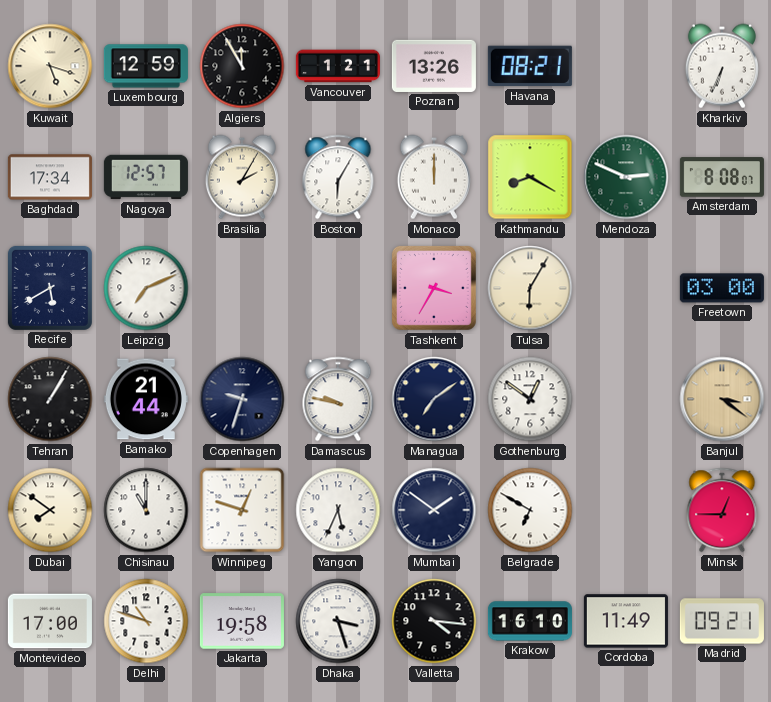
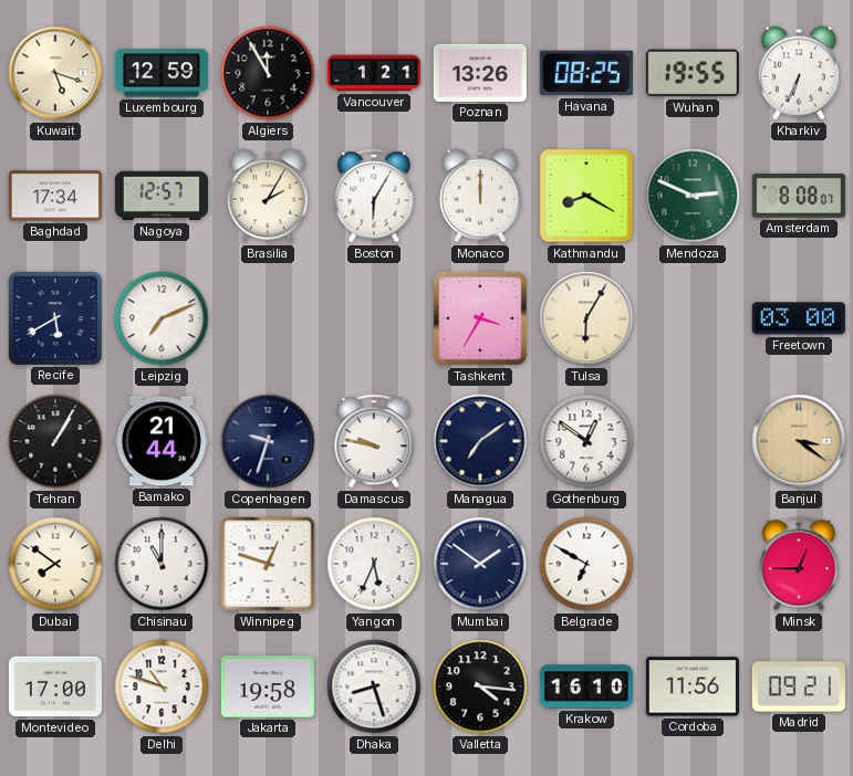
Havana: 08:21 -> 08:25
Wuhan: none -> 19:55
Dhaka: 3:27 -> 8:27
Cordoba: 11:49 -> 11:56
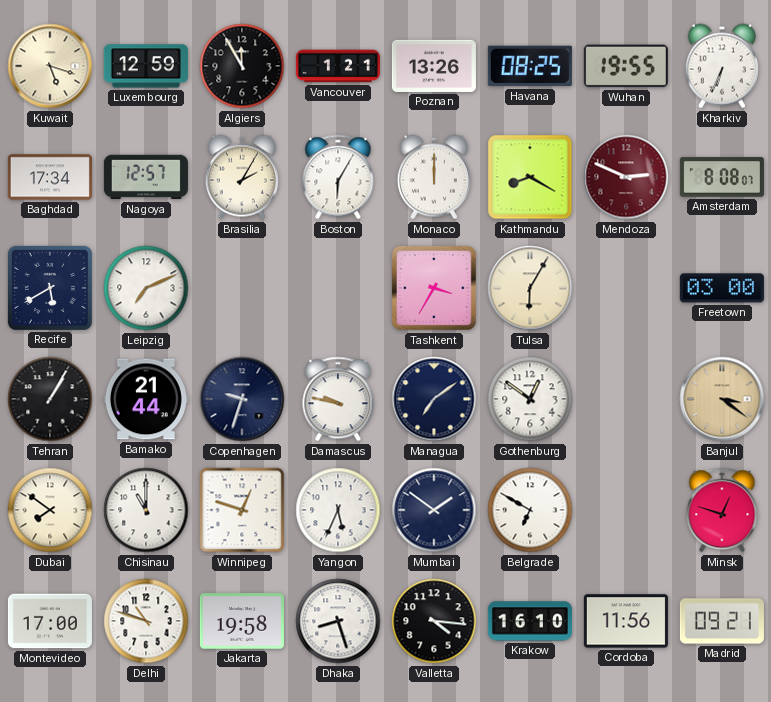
Mendoza dial: green -> burgundy
Minsk: 12:45 -> 12:48
